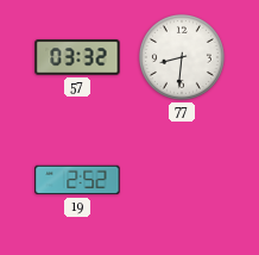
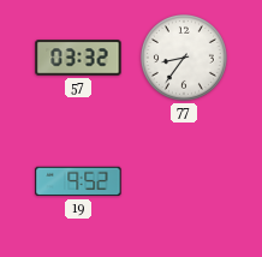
77: 8:31 -> 8:36
19: 2:52 -> 9:52
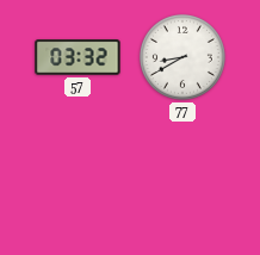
77: 8:36 -> 8:40
19: 9:52 -> none
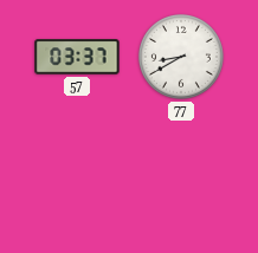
57: 03:32 -> 03:37
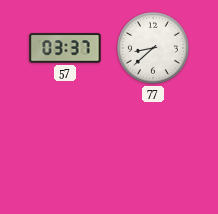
77: 8:40 -> 8:38
